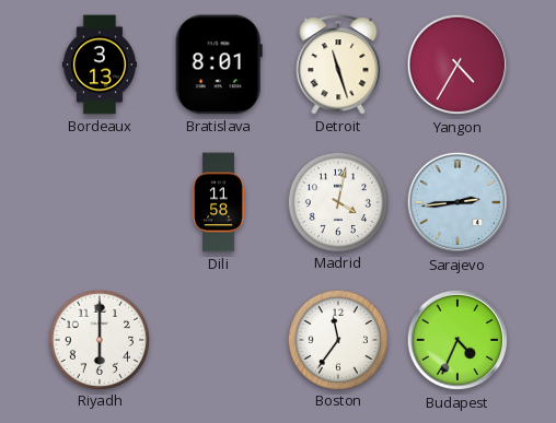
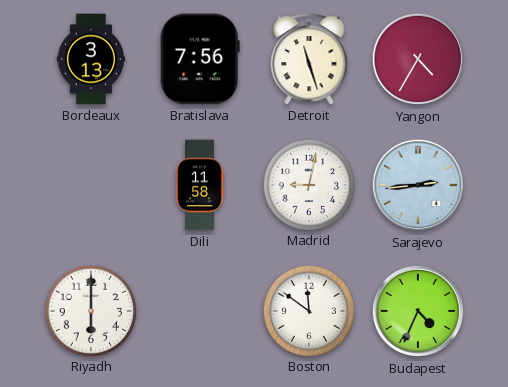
Bratislava: 8:01 -> 7:56
Madrid: 4:02 -> 9:02
Boston: 11:36 -> 11:51
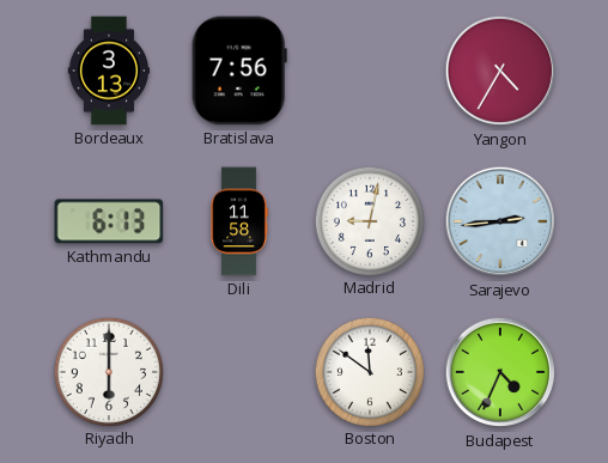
Detroit: 11:27 -> none
Kathmandu: none -> 6:13
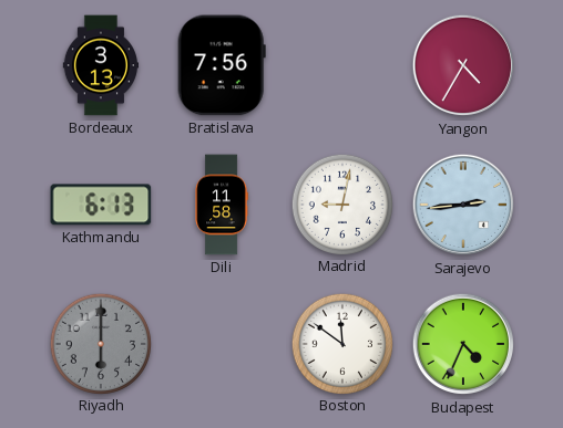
Riyadh dial: white -> grey
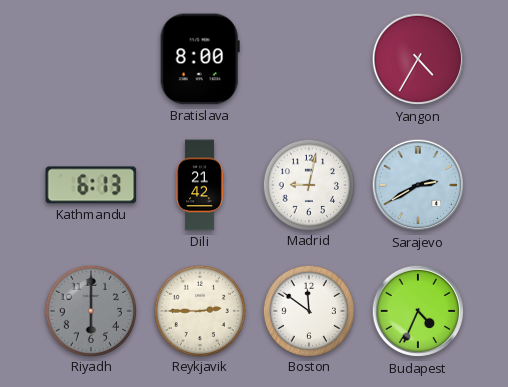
Bordeaux: 3:13 -> none
Bratislava: 7:56 -> 8:00
Dili: 11:58 -> 21:42
Sarajevo: 2:44 -> 2:40
Reykjavik: none -> 2:45
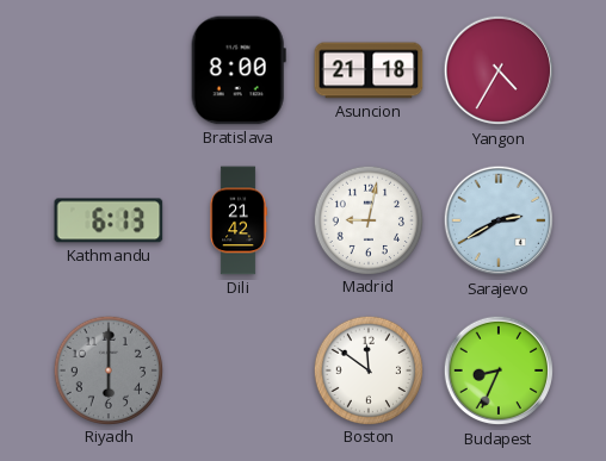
Asuncion: none -> 21:18
Reykjavik: 2:45 -> none
Budapest: 4:34 -> 8:34
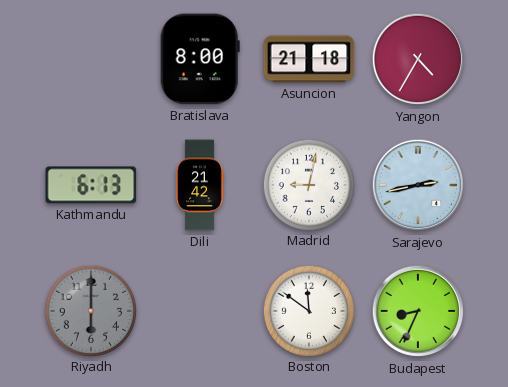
Sarajevo: 2:40 -> 2:43
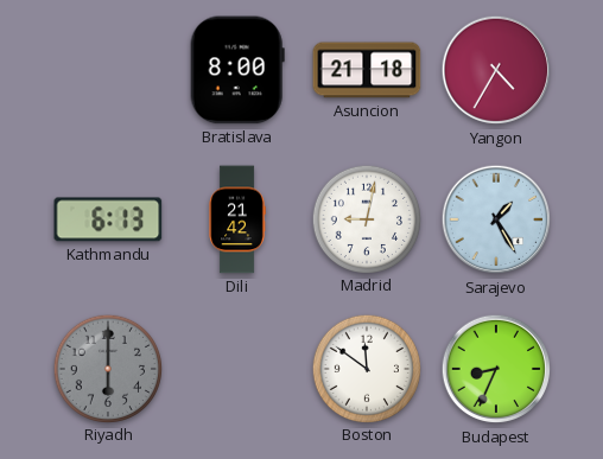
Sarajevo: 2:43 -> 1:25
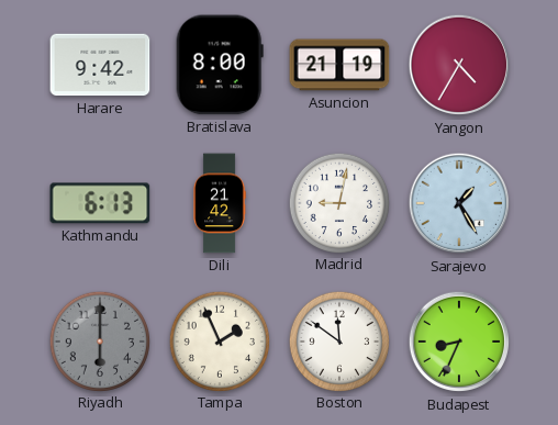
Harare: none -> 9:42
Asuncion: 21:18 -> 21:19
Tampa: none -> 1:56
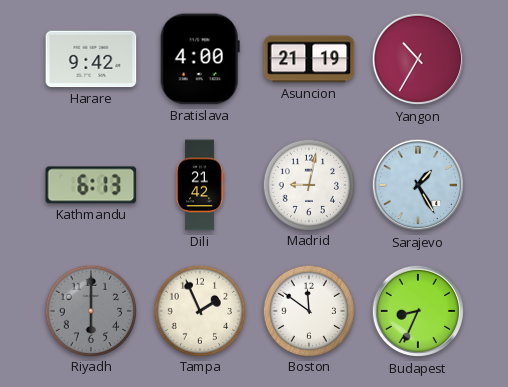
Bratislava: 8:00 -> 4:00
Yangon: 4:35 -> 10:35
